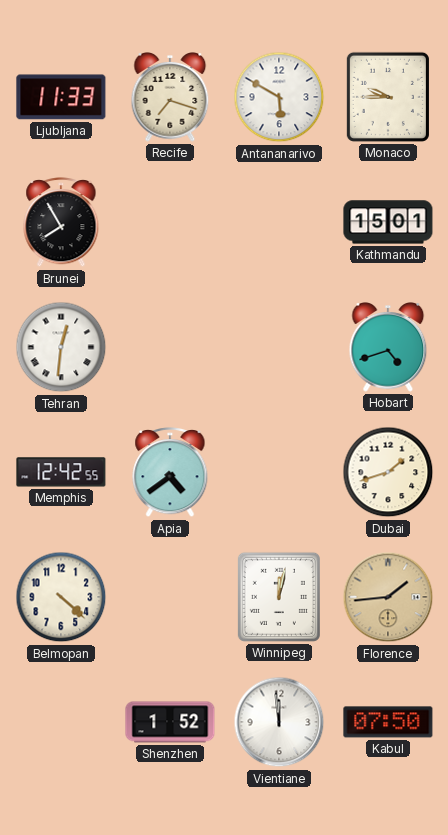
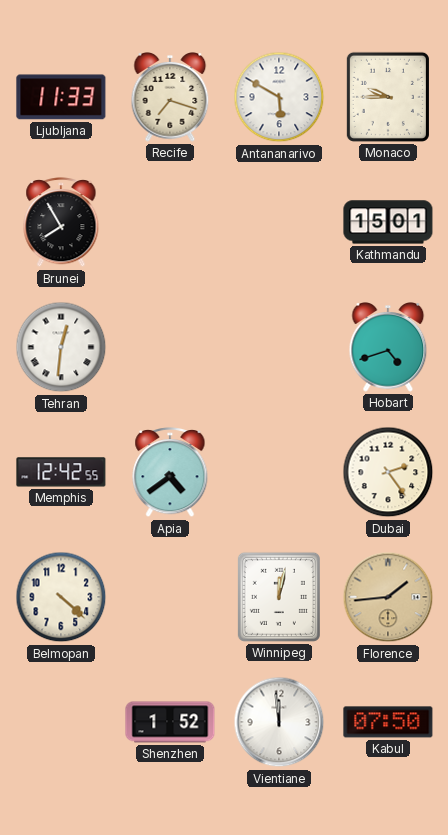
Dubai: 1:42 -> 2:24
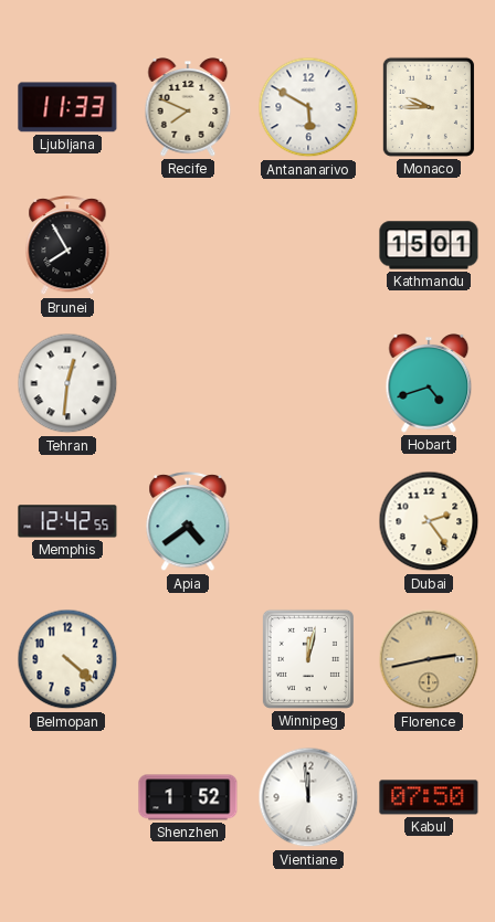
Recife: 7:18 -> 7:49
Florence: 1:44 -> 2:43
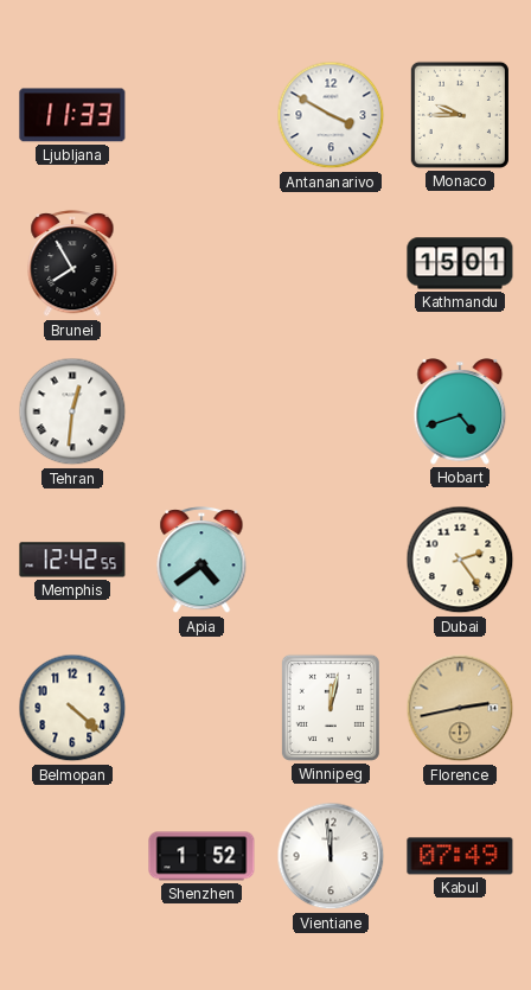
Recife: 7:49 -> none
Antananarivo: 5:50 -> 3:50
Kabul: 07:50 -> 07:49
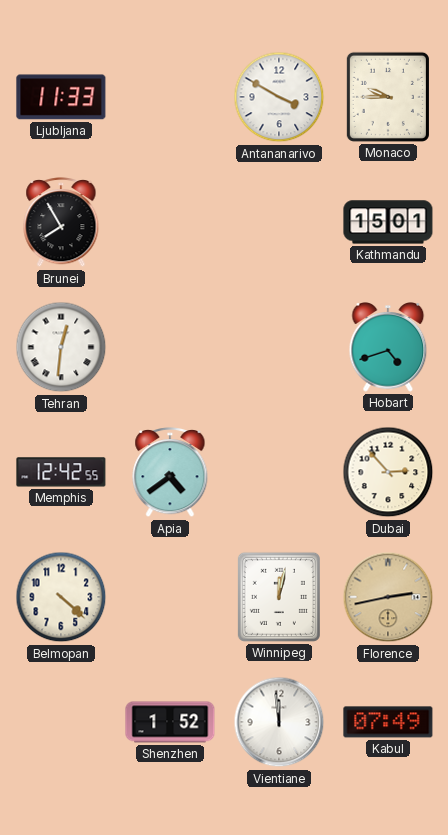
Dubai: 2:24 -> 2:53
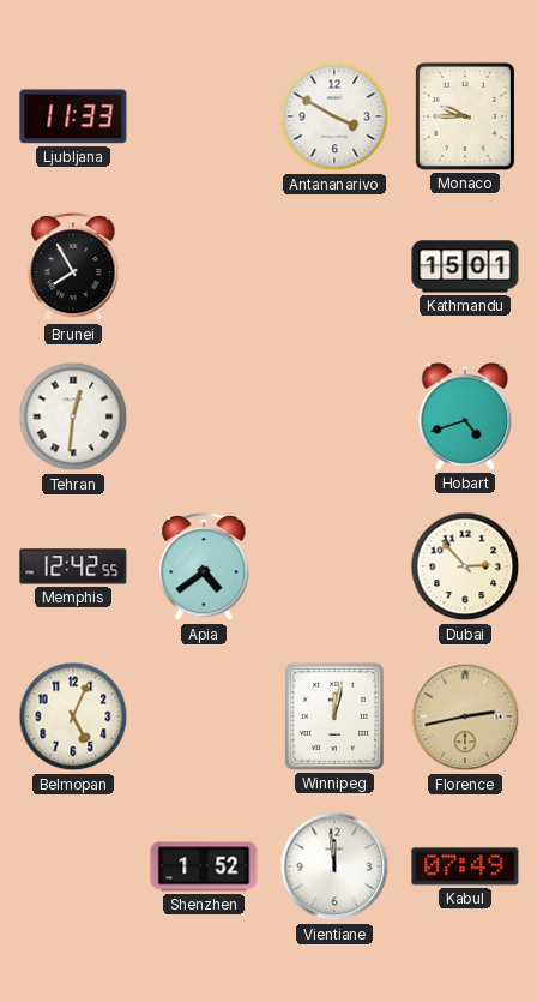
Belmopan: 4:22 -> 5:04
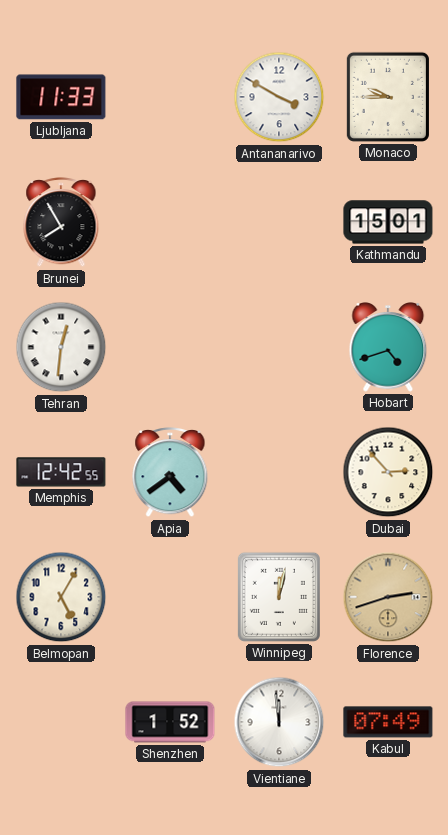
Belmopan: 5:04 -> 5:05
Florence: 2:43 -> 2:42
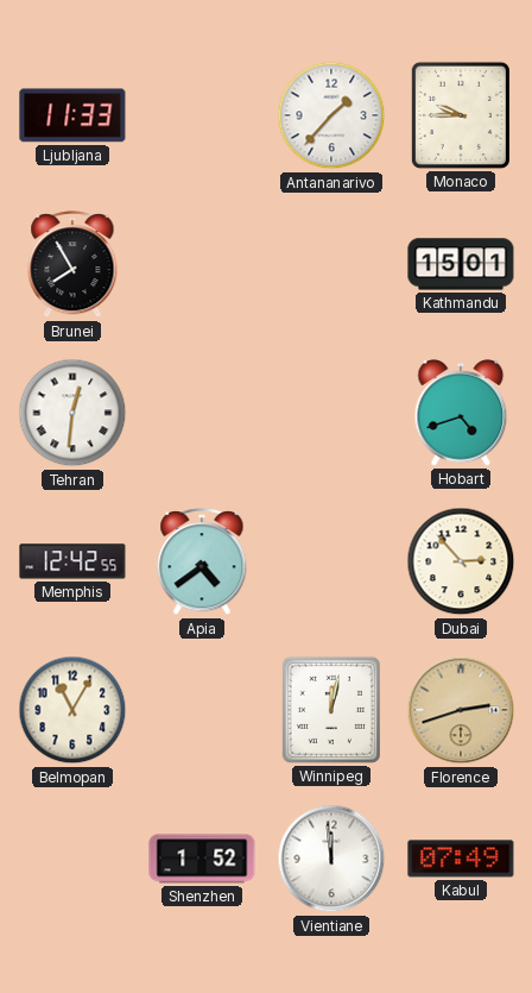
Antananarivo: 3:50 -> 1:37
Belmopan: 5:05 -> 11:05
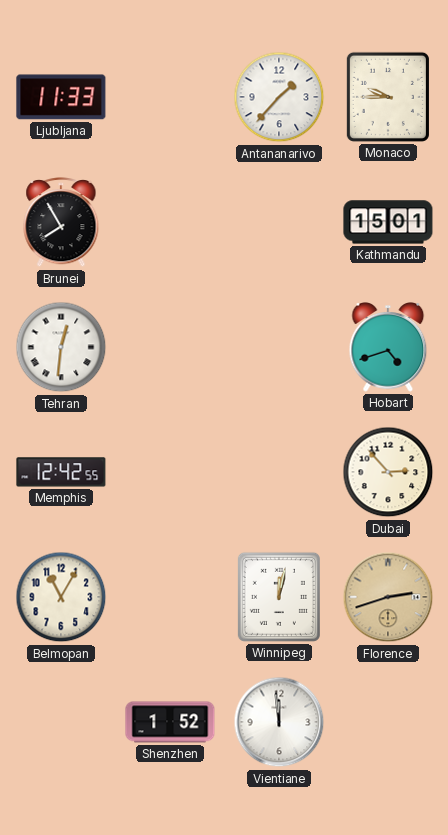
Apia: 4:39 -> none
Kabul: 07:49 -> none
